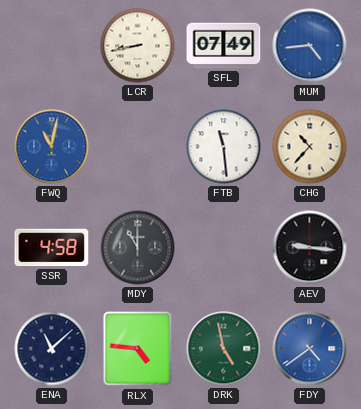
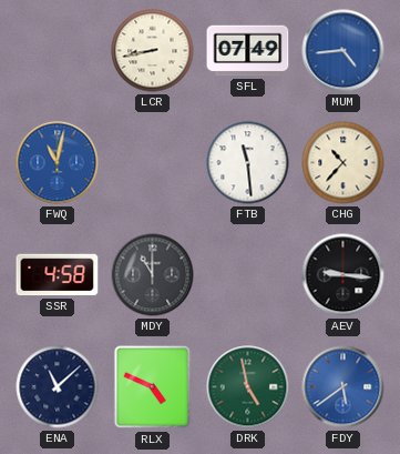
RLX: 4:46 -> 4:49
FDY: 4:39 -> 5:39
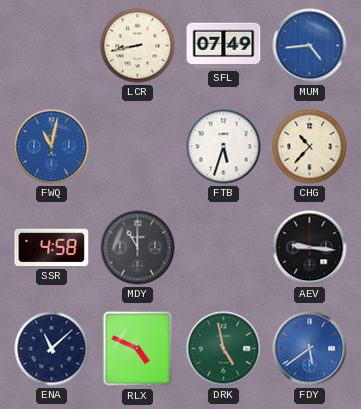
FTB: 11:29 -> 5:33
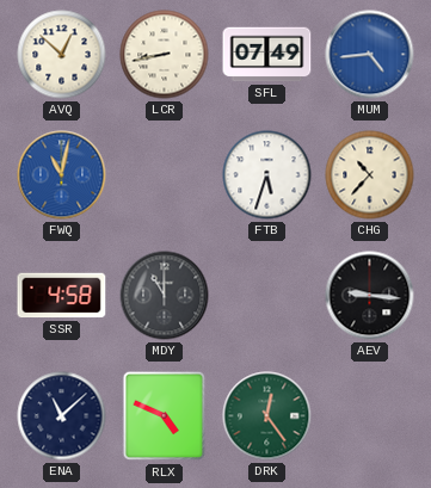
AVQ: none -> 12:52
DRK: 4:58 -> 12:24
FDY: 5:39 -> none
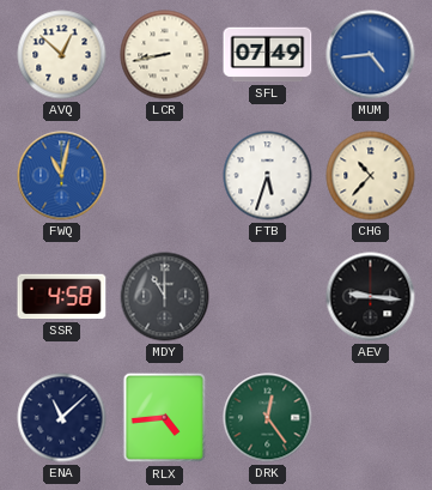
RLX: 4:49 -> 4:44
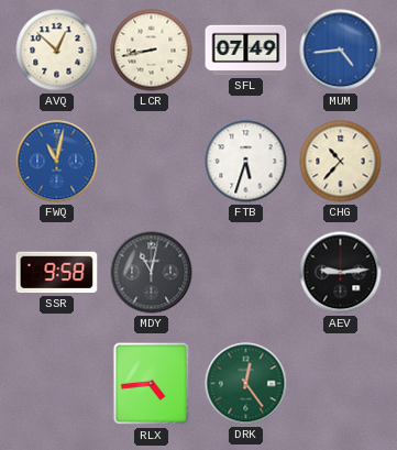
SSR: 4:58 -> 9:58
MDY: 11:00 -> 11:02
AEV: 9:16 -> 9:14
ENA: 11:08 -> none
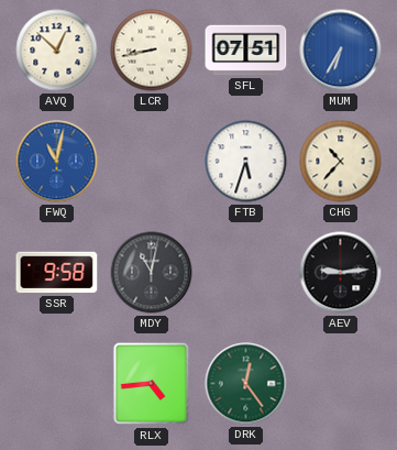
SFL: 07:49 -> 07:51
MUM: 4:44 -> 6:35
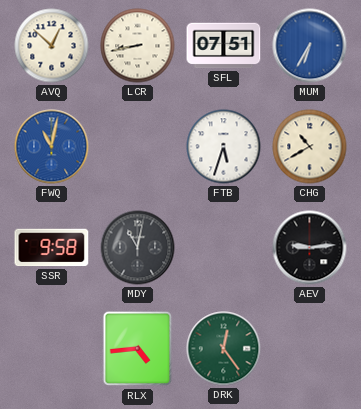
CHG: 10:37 -> 10:40
